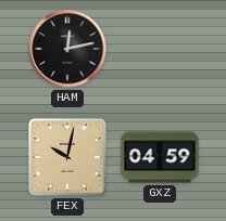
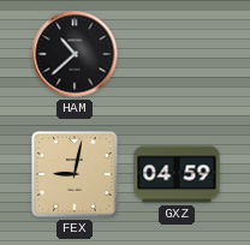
HAM: 12:13 -> 10:38
FEX: 10:02 -> 9:02
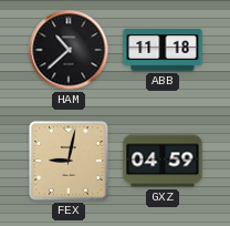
ABB: none -> 11:18
